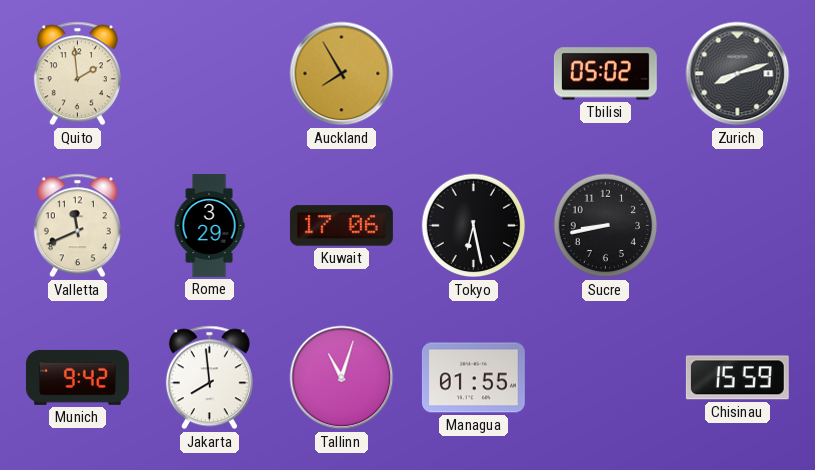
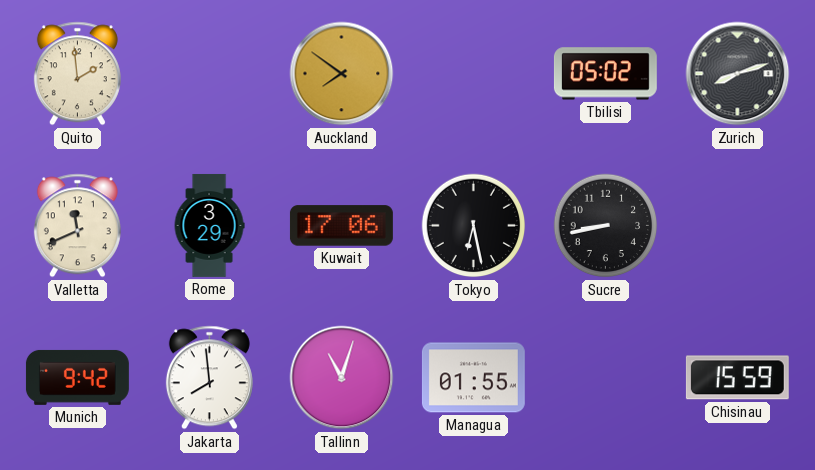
Auckland: 7:55 -> 7:51
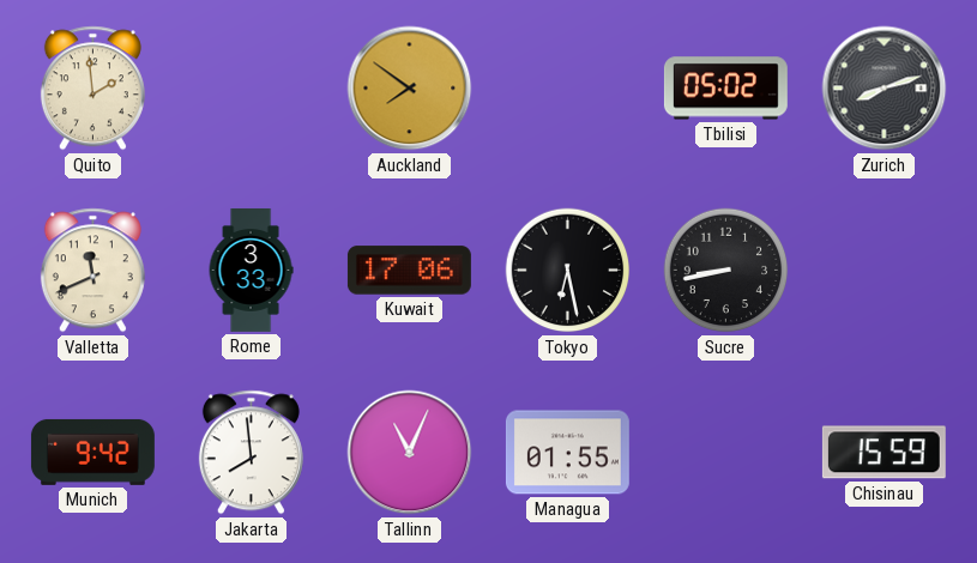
Rome: 3:29 -> 3:33
Tallinn: 11:03 -> 11:04
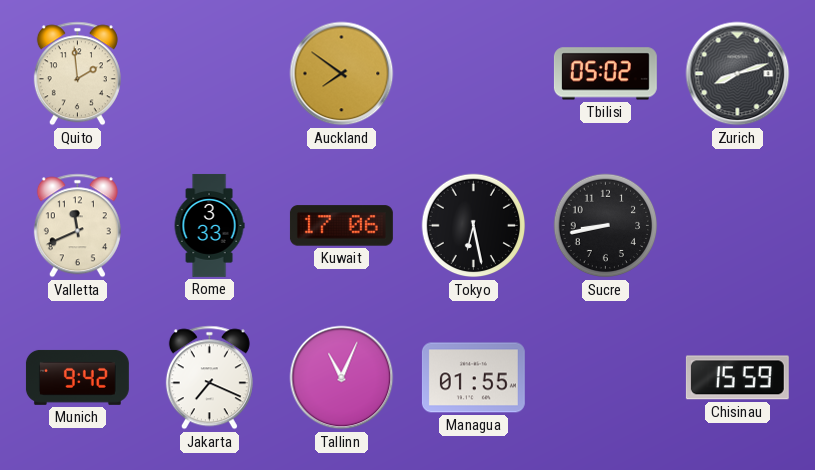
Jakarta: 7:59 -> 7:19
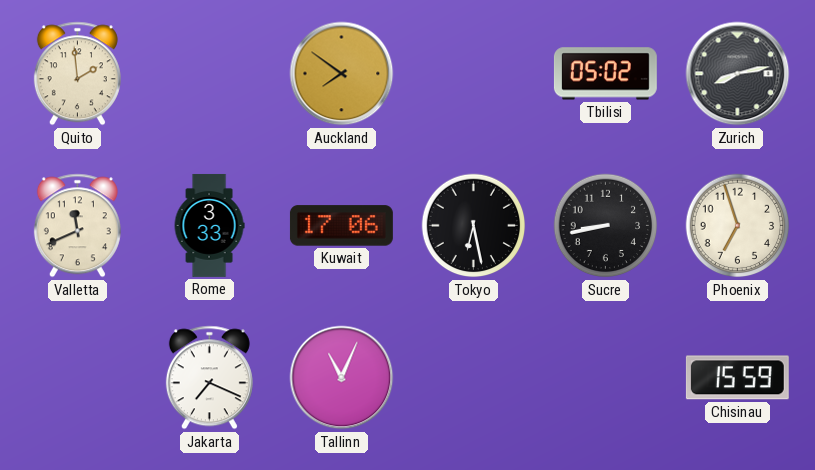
Zurich: 8:12 -> 8:13
Phoenix: none -> 6:57
Munich: 9:42 -> none
Managua: 01:55 -> none
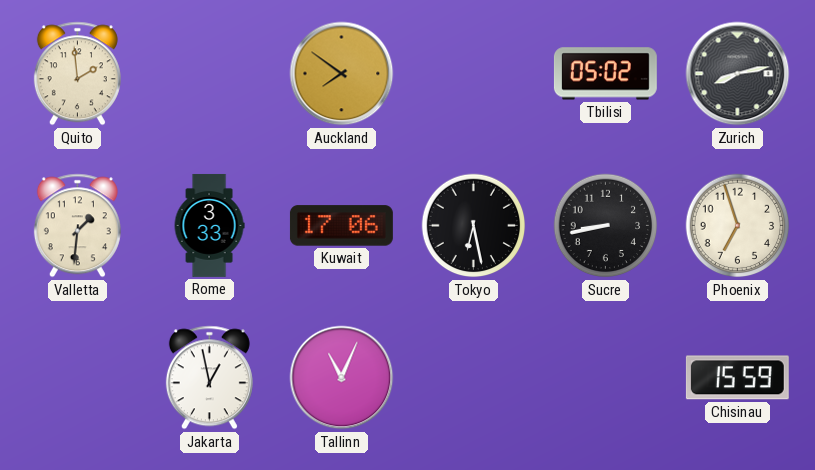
Valletta: 11:41 -> 1:31
Jakarta: 7:19 -> 12:58
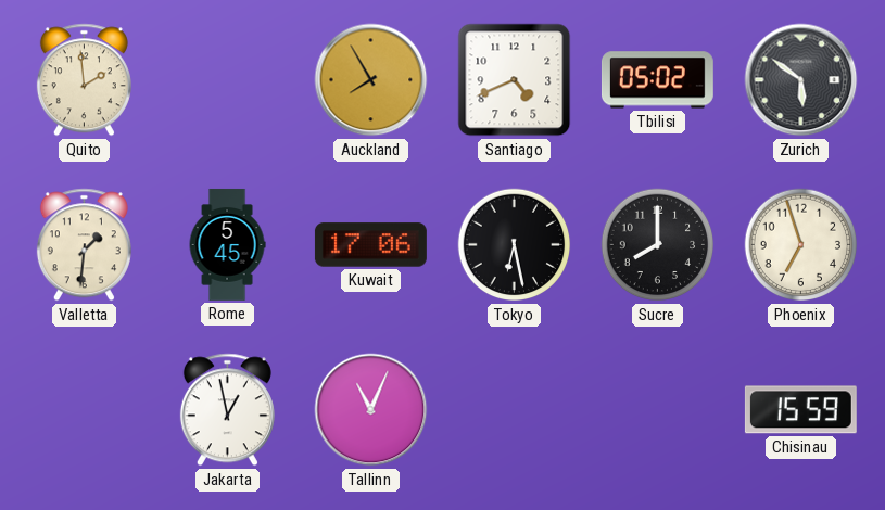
Auckland: 7:51 -> 7:55
Santiago: none -> 4:41
Zurich: 8:13 -> 5:51
Rome: 3:33 -> 5:45
Sucre: 8:43 -> 8:00
